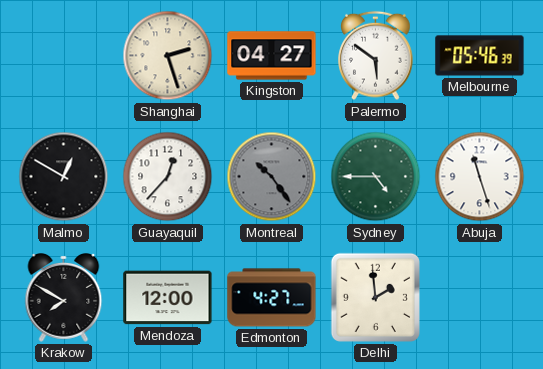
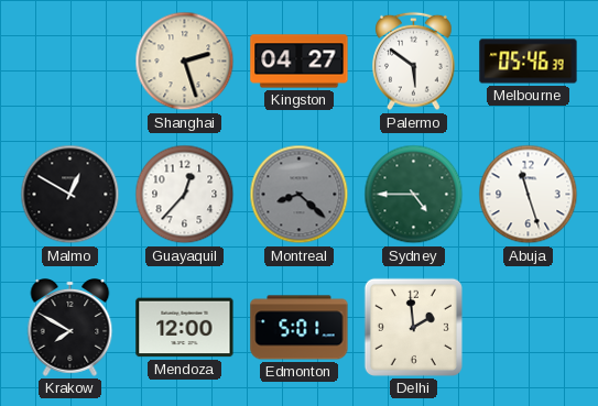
Montreal: 10:24 -> 8:22
Edmonton: 4:27 -> 5:01
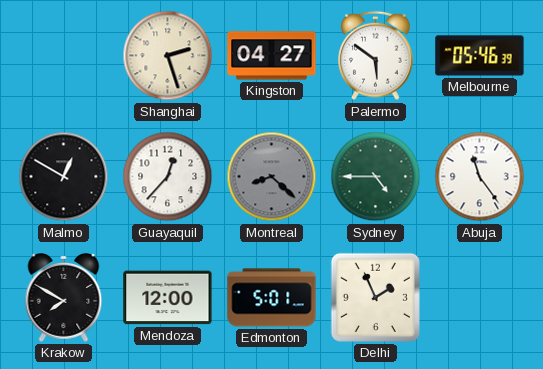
Abuja: 11:27 -> 11:24
Delhi: 1:59 -> 1:56
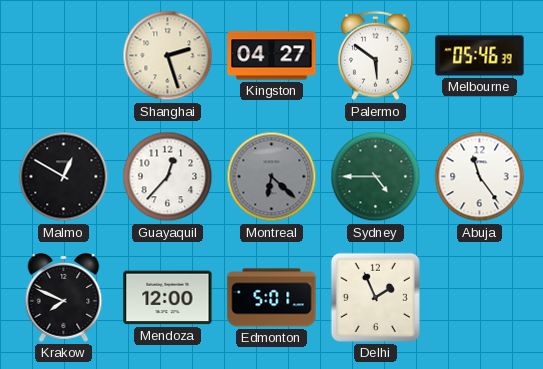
Montreal: 8:22 -> 6:22
Krakow: 7:50 -> 7:49
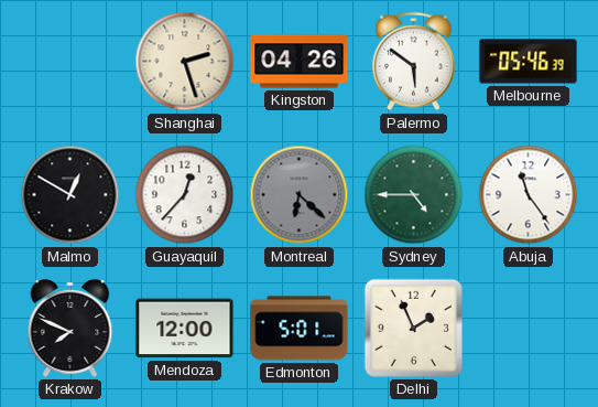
Kingston: 04:27 -> 04:26
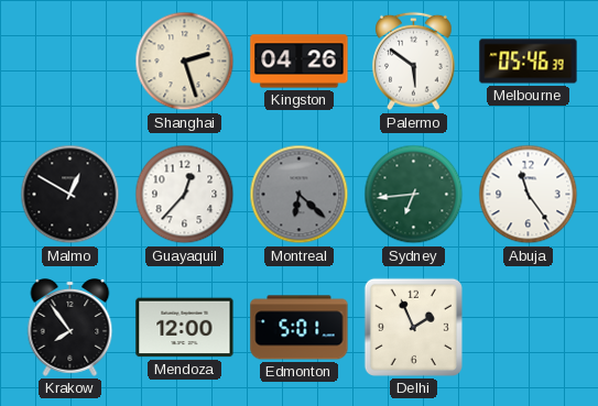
Sydney: 4:45 -> 6:44
Krakow: 7:49 -> 7:54
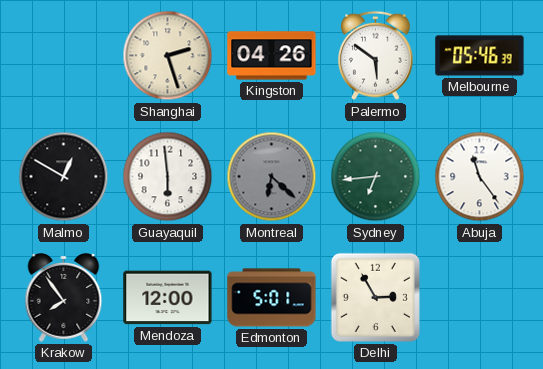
Guayaquil: 12:37 -> 5:59
Delhi: 1:56 -> 2:55
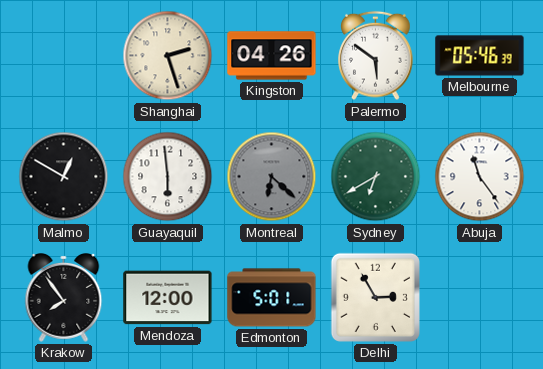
Sydney: 6:44 -> 6:40
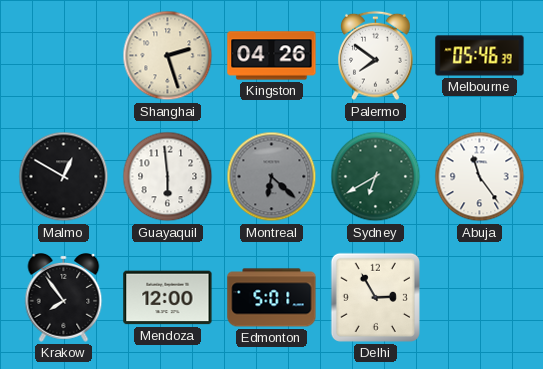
Palermo: 5:51 -> 7:51
